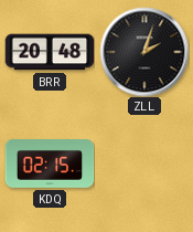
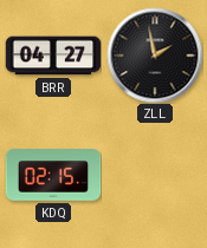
BRR: 20:48 -> 04:27
ZLL: 2:03 -> 1:58
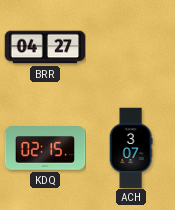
ZLL: 1:58 -> none
ACH: none -> 3:07
